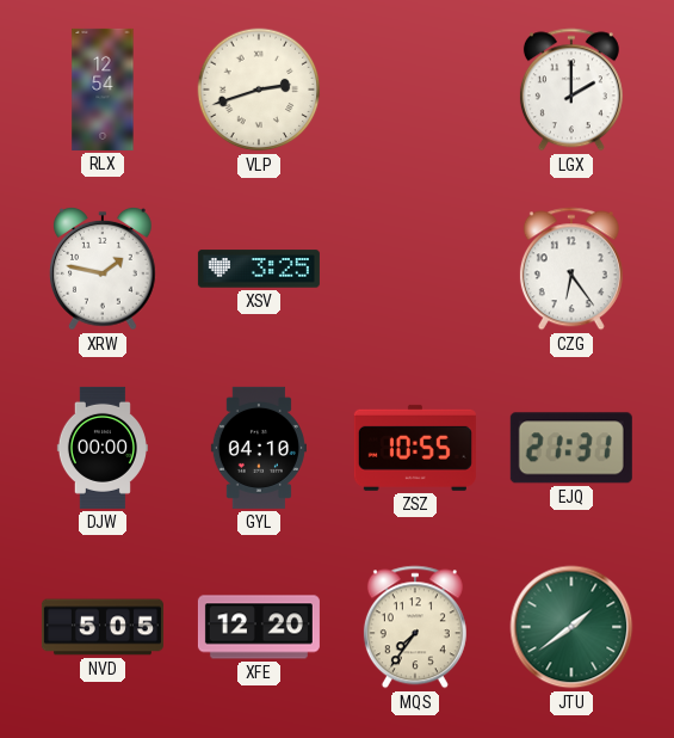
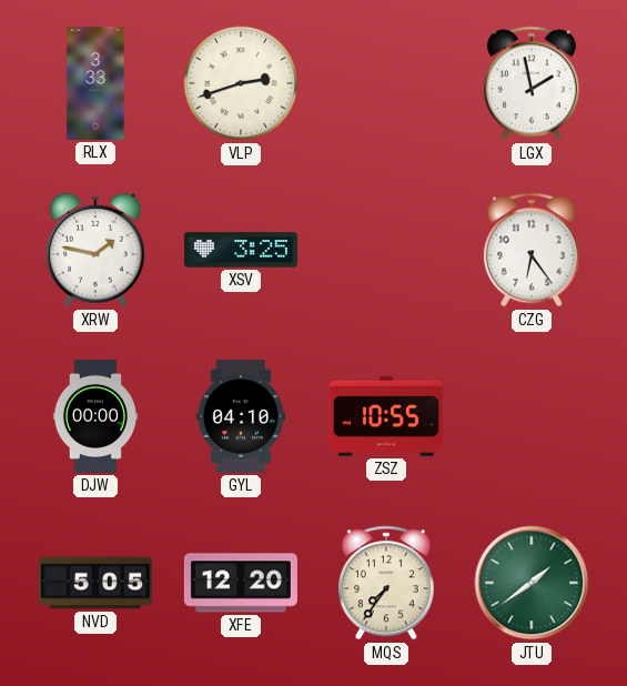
RLX: 12:54 -> 3:33
LGX: 2:00 -> 1:58
EJQ: 21:31 -> none
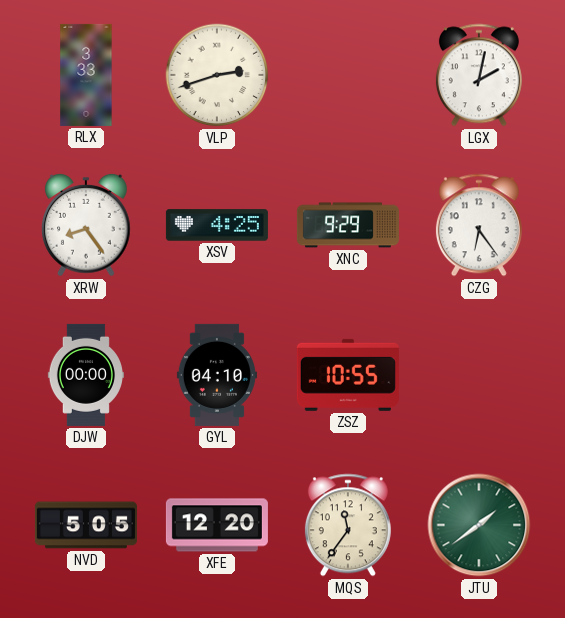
LGX: 1:58 -> 2:02
XRW: 1:47 -> 8:24
XSV: 3:25 -> 4:25
XNC: none -> 9:29
MQS: 7:36 -> 11:36
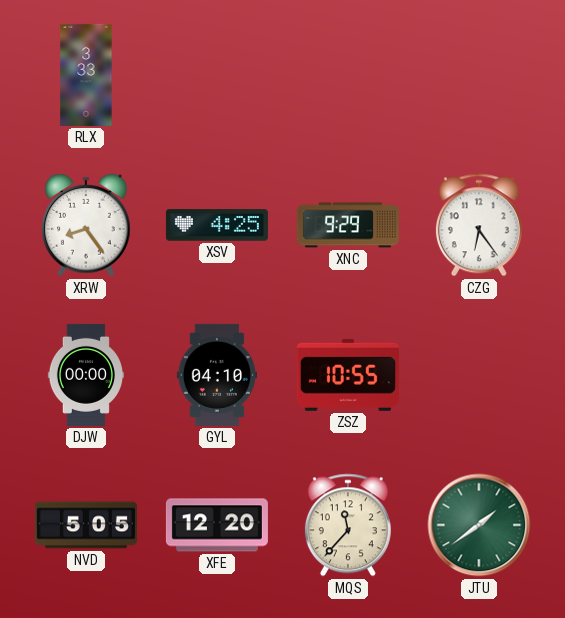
VLP: 2:42 -> none
LGX: 2:02 -> none
MQS: 11:36 -> 11:37
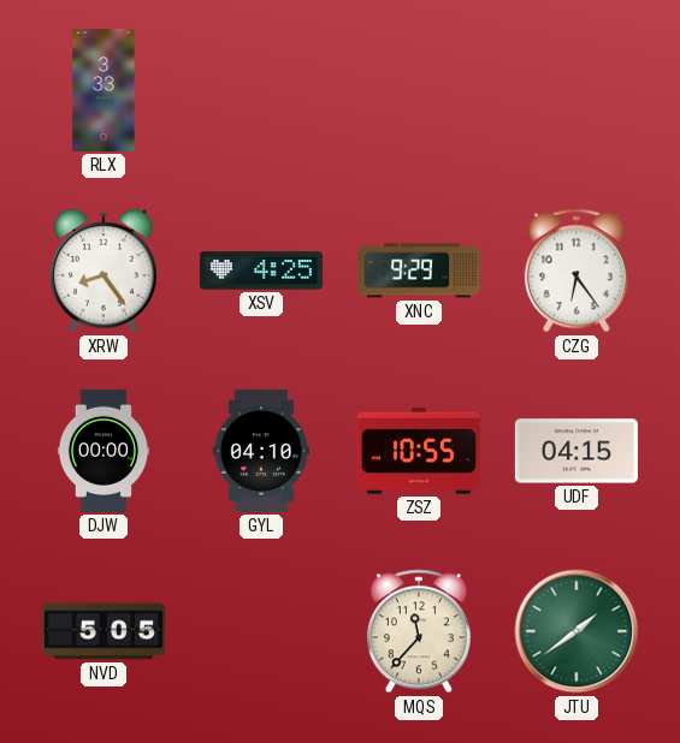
UDF: none -> 04:15
XFE: 12:20 -> none
